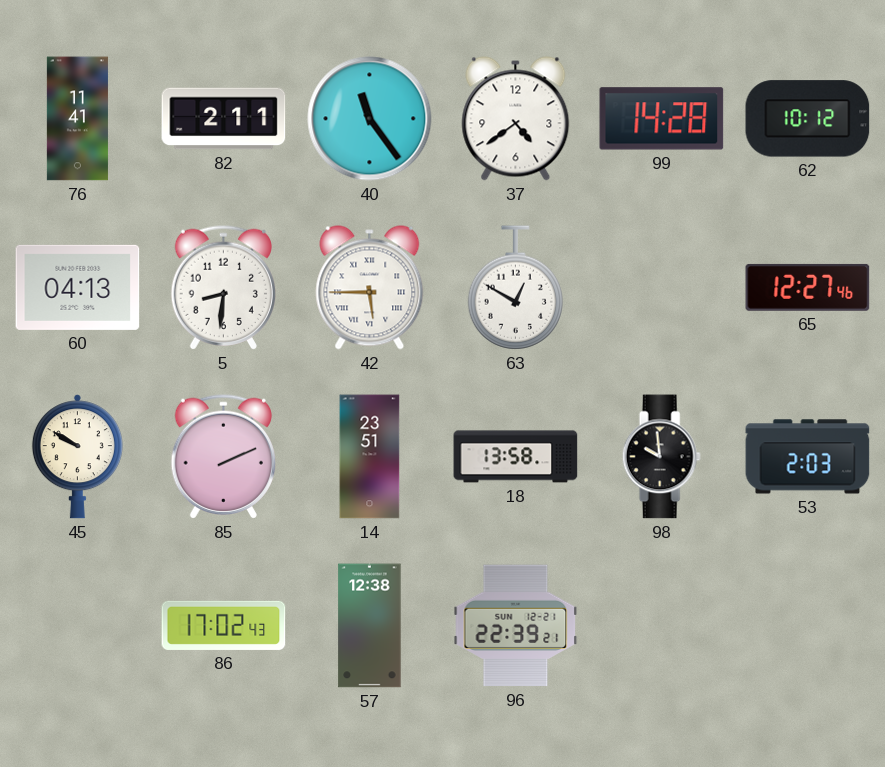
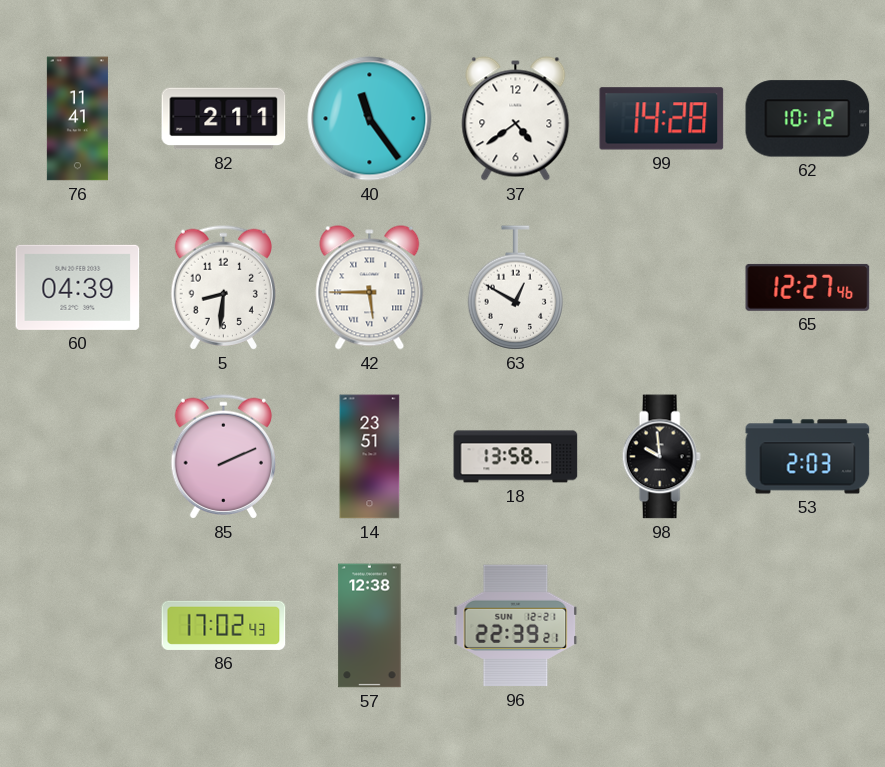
60: 04:13 -> 04:39
45: 9:50 -> none
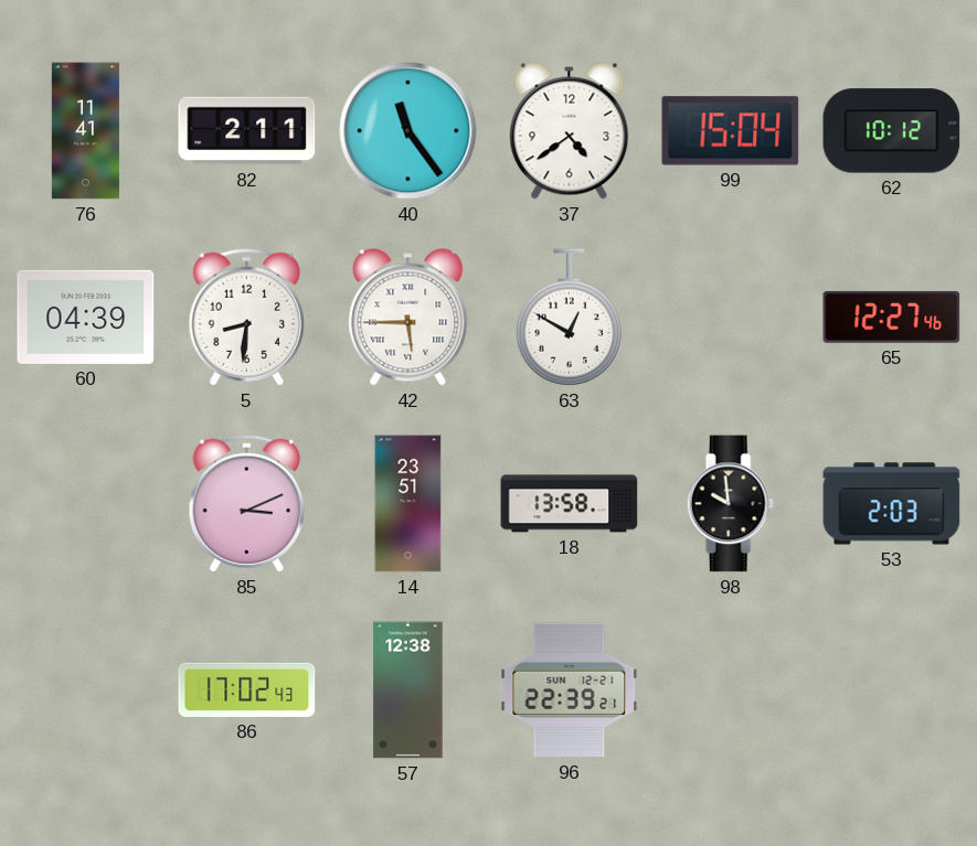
99: 14:28 -> 15:04
85: 2:11 -> 3:11
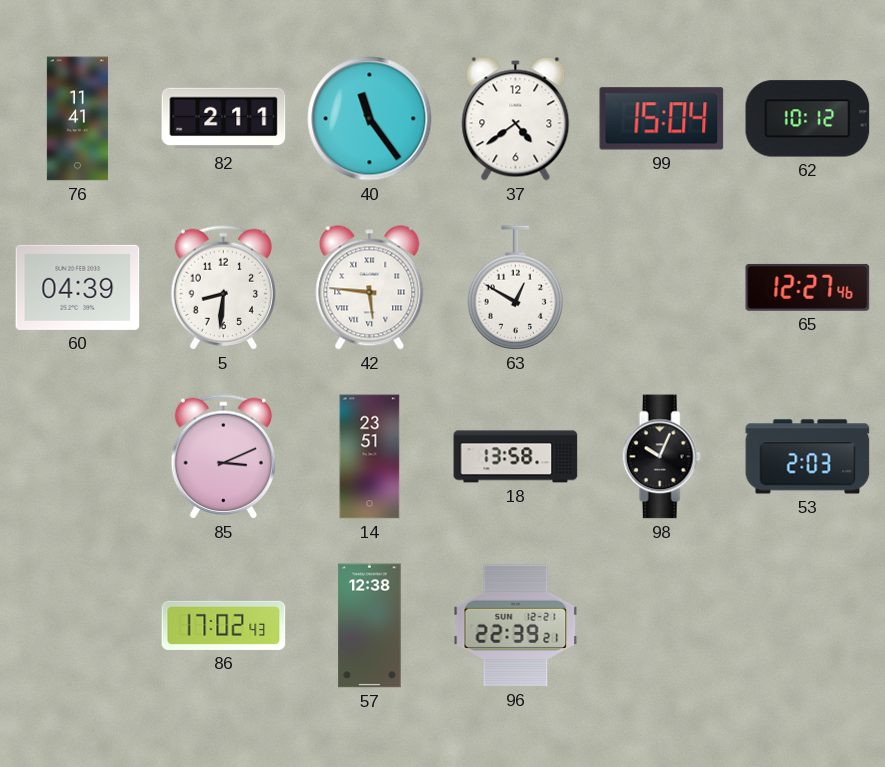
42: 5:45 -> 5:46
98: 9:59 -> 10:04
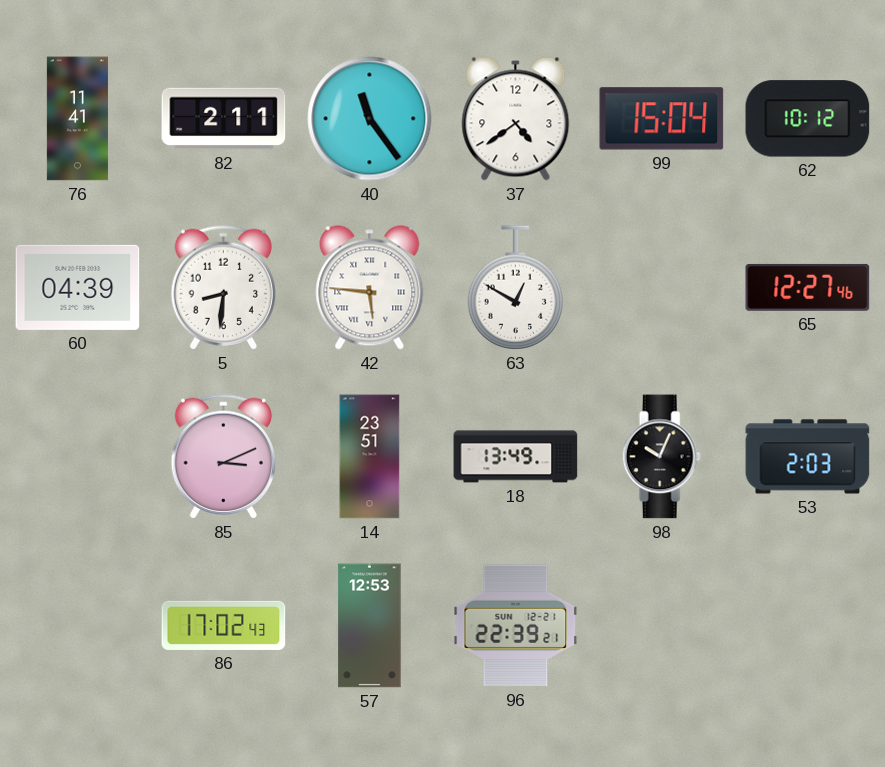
18: 13:58 -> 13:49
57: 12:38 -> 12:53
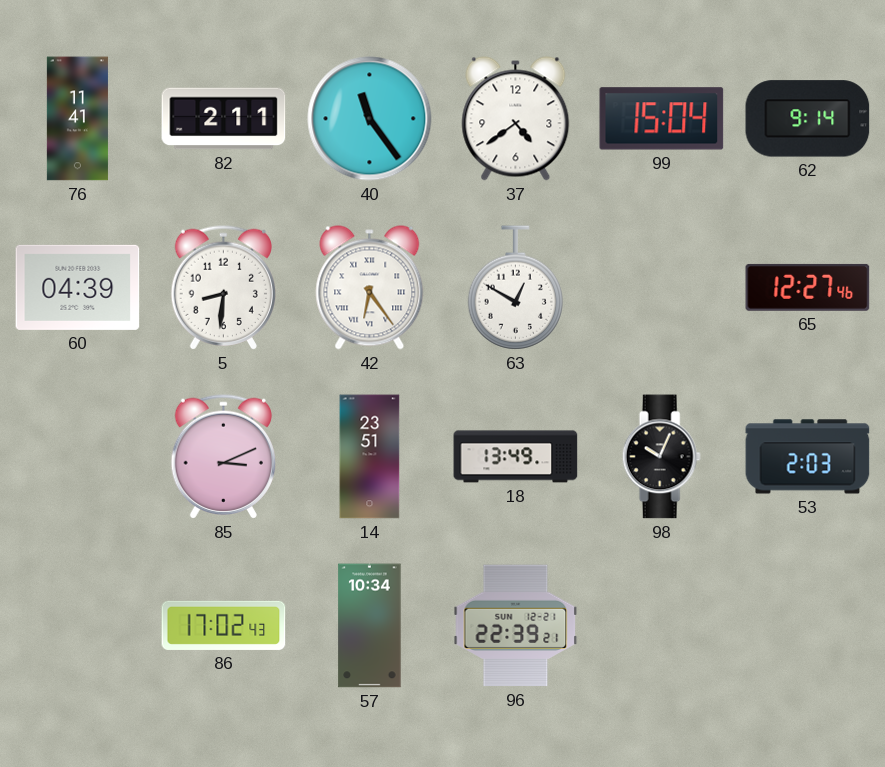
62: 10:12 -> 9:14
42: 5:46 -> 6:24
57: 12:53 -> 10:34
